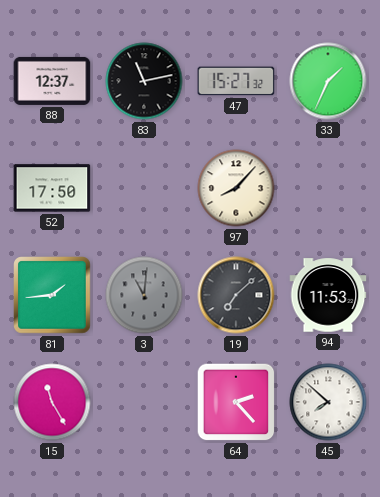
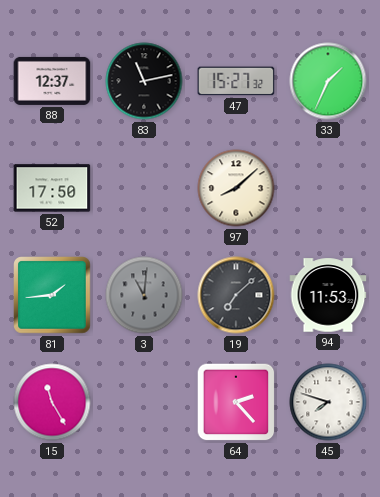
97: 8:07 -> 8:08
45: 7:52 -> 7:48
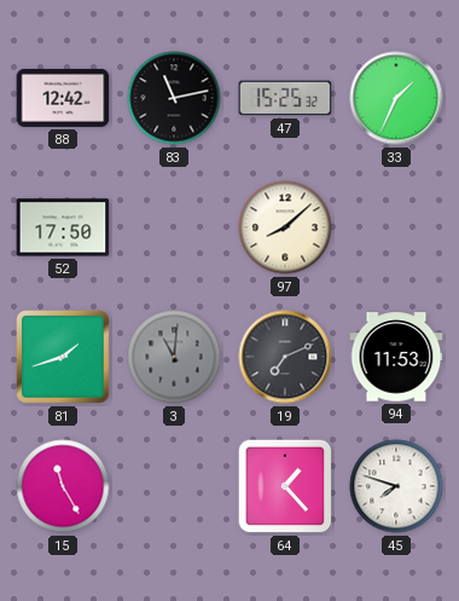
88: 12:37 -> 12:42
47: 15:27 -> 15:25
81: 1:44 -> 1:42
19: 7:08 -> 7:11
64: 2:23 -> 1:23
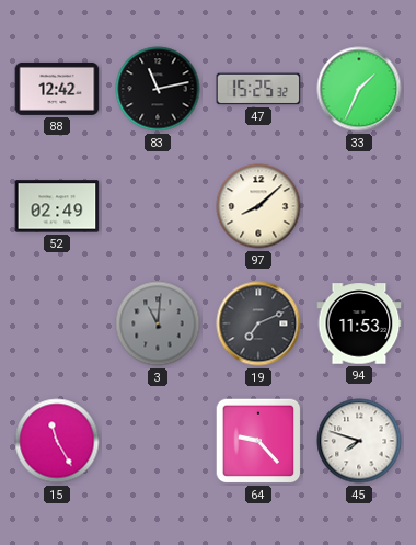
52: 17:50 -> 02:49
81: 1:42 -> none
64: 1:23 -> 9:23
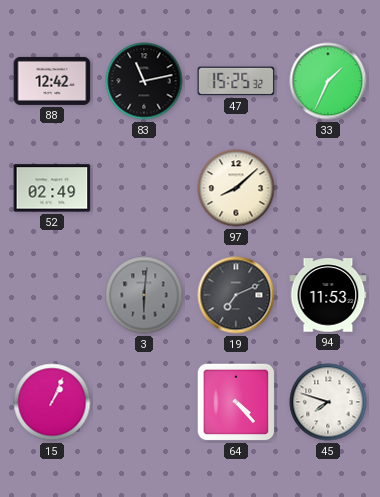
3: 11:01 -> 6:01
15: 11:25 -> 1:04
64: 9:23 -> 4:23
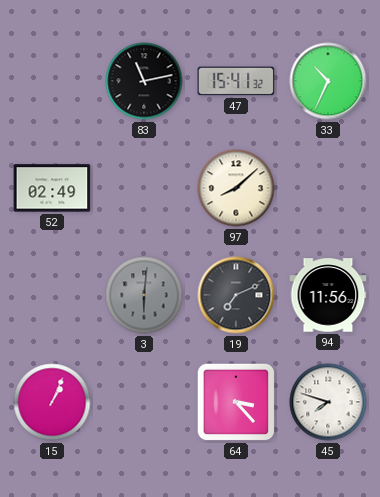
88: 12:42 -> none
47: 15:25 -> 15:41
33: 1:34 -> 10:34
94: 11:53 -> 11:56
64: 4:23 -> 3:23
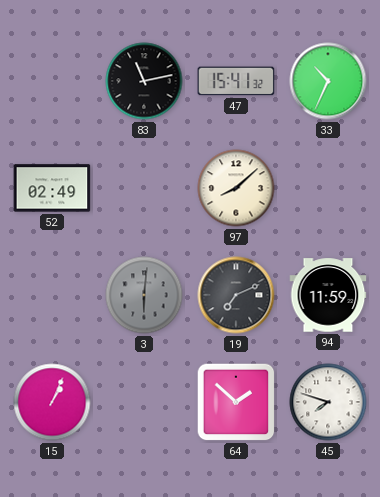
94: 11:56 -> 11:59
64: 3:23 -> 1:52
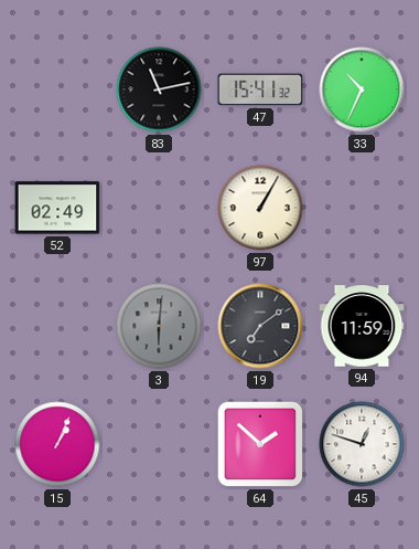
97: 8:08 -> 1:05
19: 7:11 -> 7:09
45: 7:48 -> 12:48
